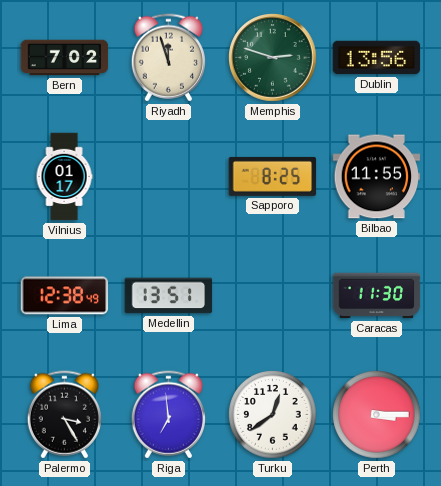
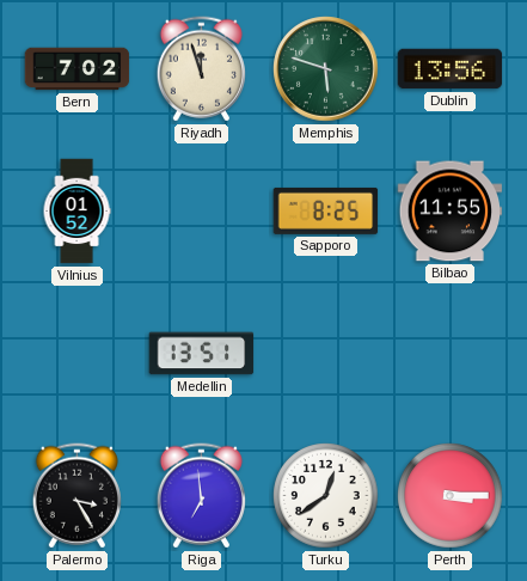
Memphis: 2:48 -> 5:48
Vilnius: 01:17 -> 01:52
Lima: 12:38 -> none
Caracas: 11:30 -> none
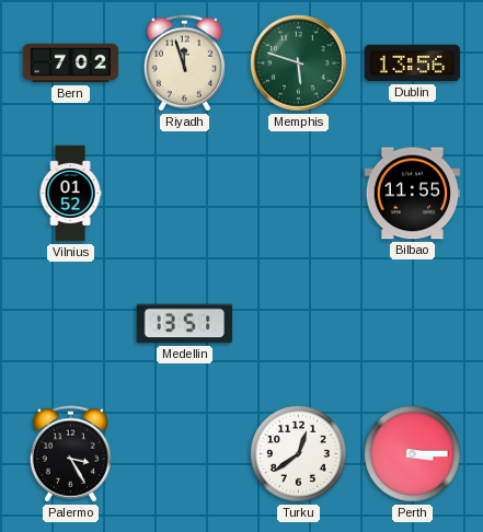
Sapporo: 8:25 -> none
Riga: 6:59 -> none
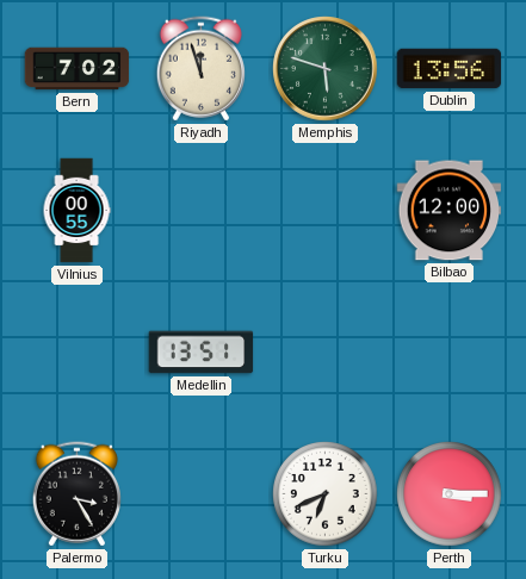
Vilnius: 01:52 -> 00:55
Bilbao: 11:55 -> 12:00
Turku: 12:39 -> 6:41
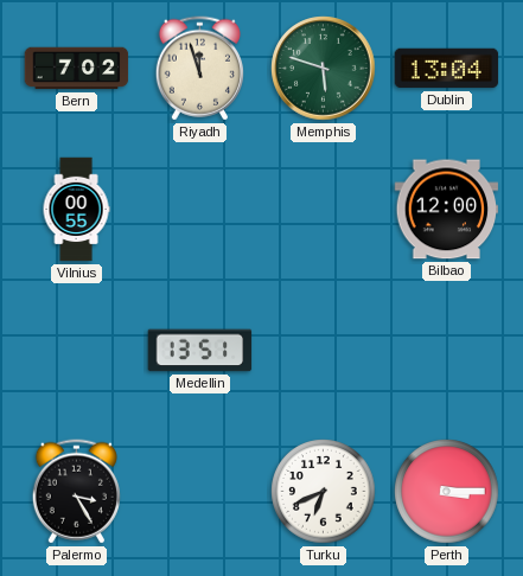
Dublin: 13:56 -> 13:04
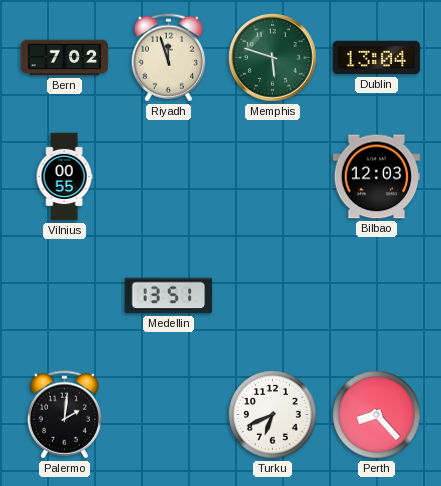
Bilbao: 12:00 -> 12:03
Palermo: 3:25 -> 2:01
Perth: 3:15 -> 8:23
